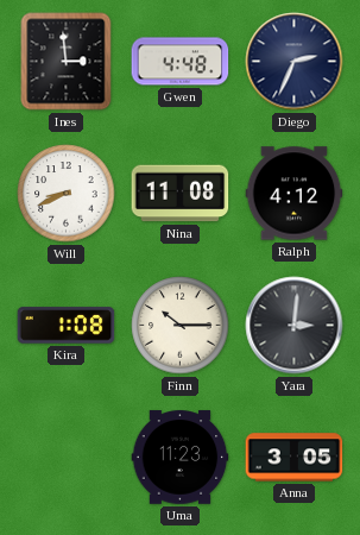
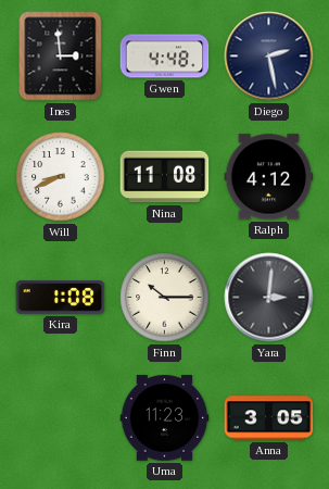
Diego: 2:34 -> 2:28
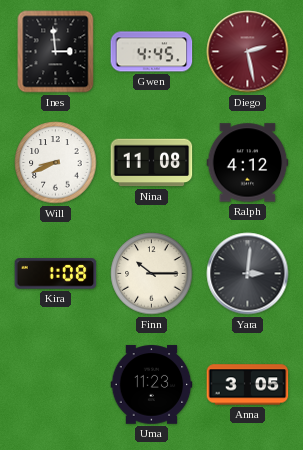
Gwen: 4:48 -> 4:45
Diego dial: navy -> burgundy
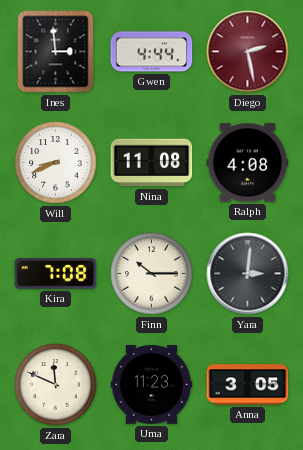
Gwen: 4:45 -> 4:44
Ralph: 4:12 -> 4:08
Kira: 1:08 -> 7:08
Zara: none -> 11:49
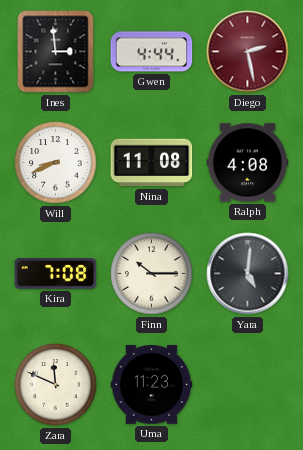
Yara: 3:01 -> 5:01
Anna: 3:05 -> none
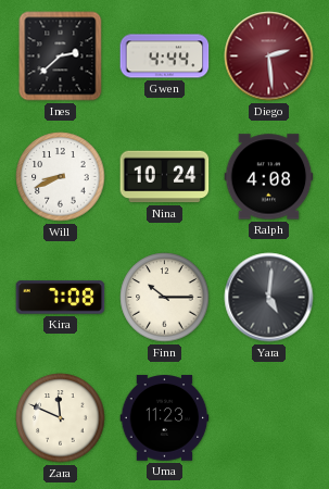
Ines: 2:59 -> 2:38
Diego: 2:28 -> 2:29
Nina: 11:08 -> 10:24
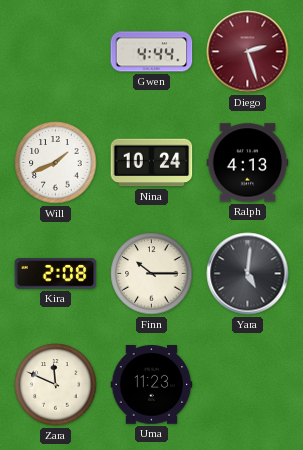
Ines: 2:38 -> none
Diego: 2:29 -> 2:27
Will: 8:41 -> 1:41
Ralph: 4:08 -> 4:13
Kira: 7:08 -> 2:08
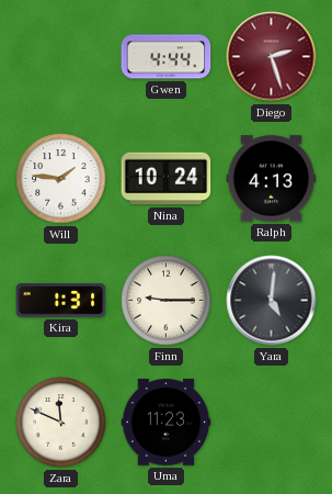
Will: 1:41 -> 1:46
Kira: 2:08 -> 1:31
Finn: 10:15 -> 9:15
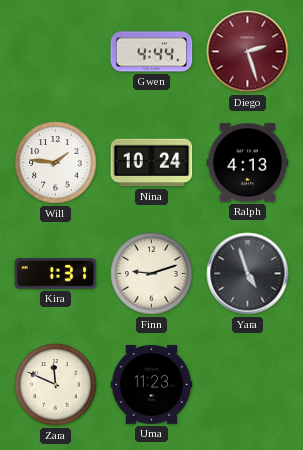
Finn: 9:15 -> 9:12
Yara: 5:01 -> 4:57
